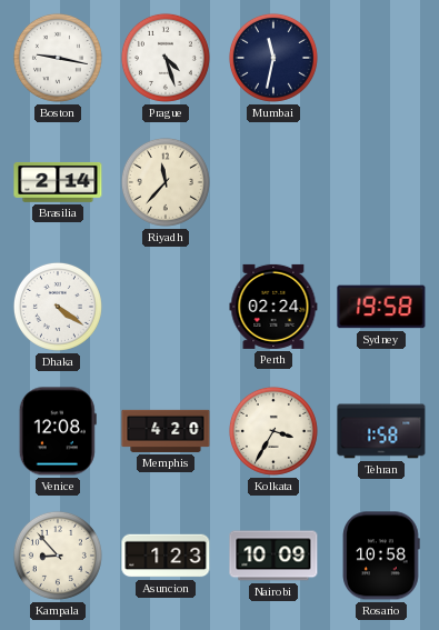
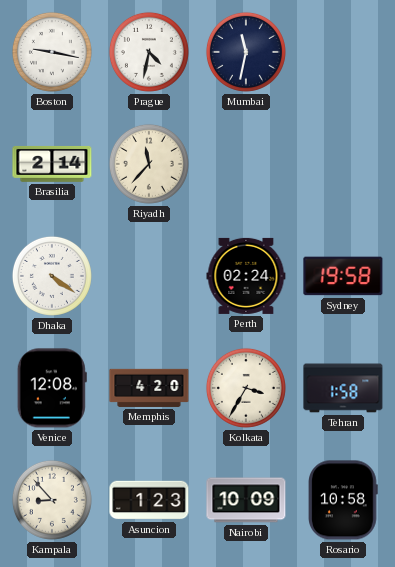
Prague: 4:27 -> 4:32
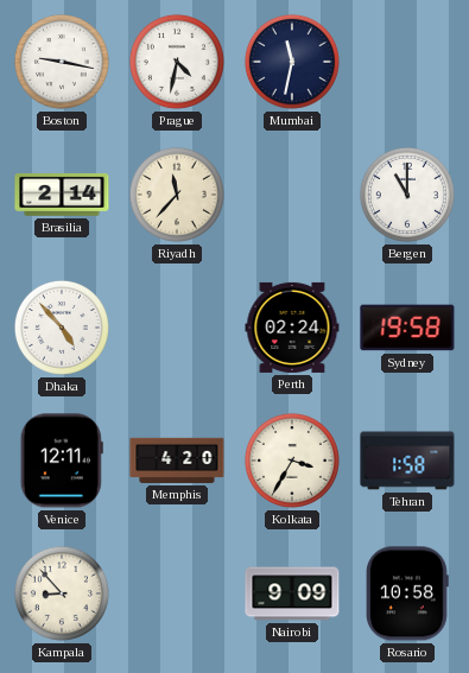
Bergen: none -> 11:00
Dhaka: 4:21 -> 4:53
Venice: 12:08 -> 12:11
Asuncion: 1:23 -> none
Nairobi: 10:09 -> 9:09
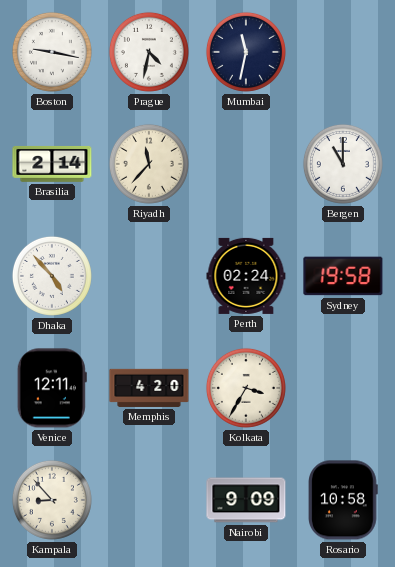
Tehran: 1:58 -> none
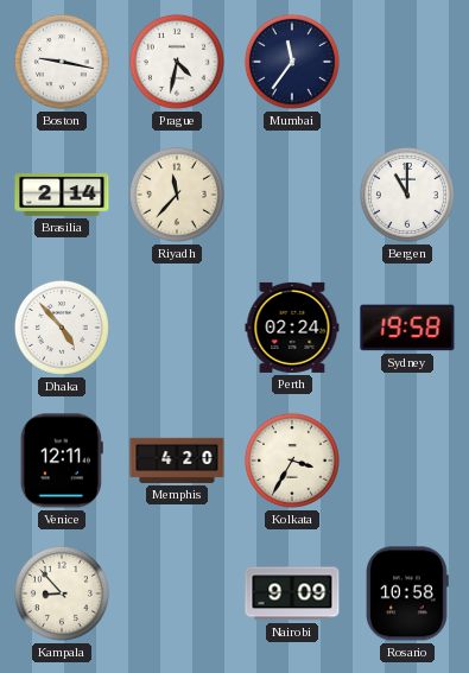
Mumbai: 11:32 -> 11:36
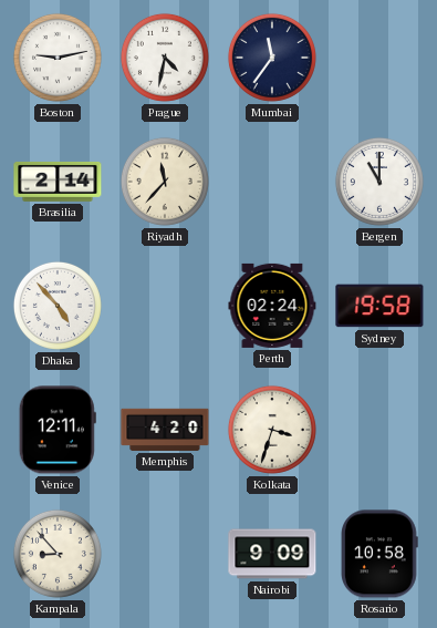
Boston: 9:17 -> 9:13
Kolkata: 3:35 -> 3:33
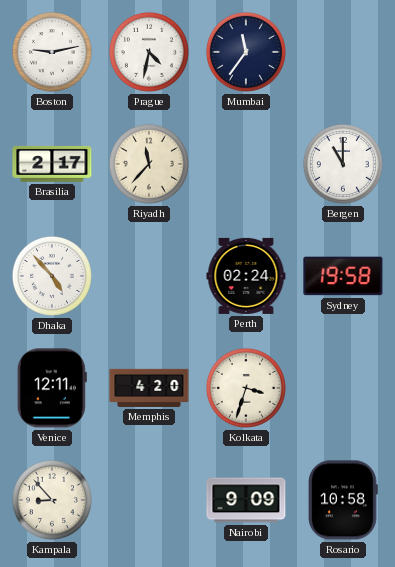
Brasilia: 2:14 -> 2:17
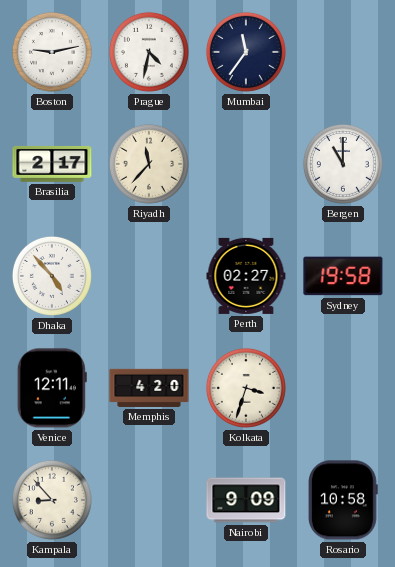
Perth: 02:24 -> 02:27
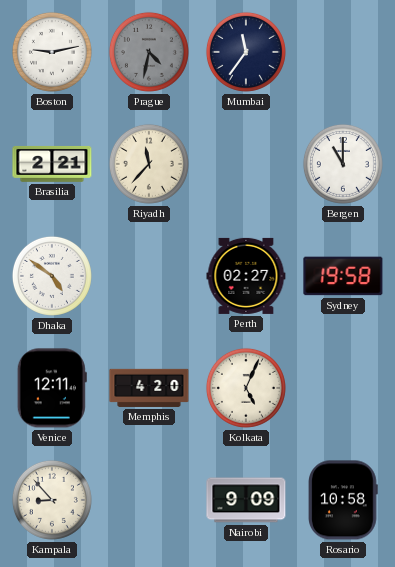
Prague dial: white -> grey
Brasilia: 2:17 -> 2:21
Dhaka: 4:53 -> 4:51
Kolkata: 3:33 -> 5:04
